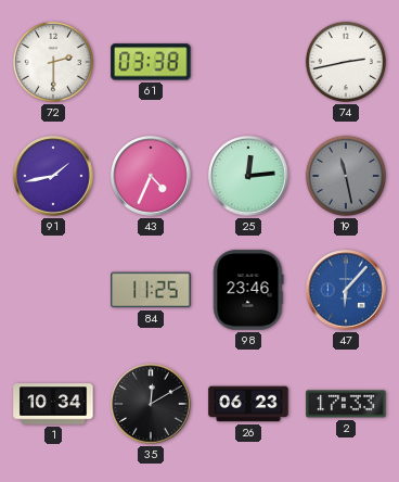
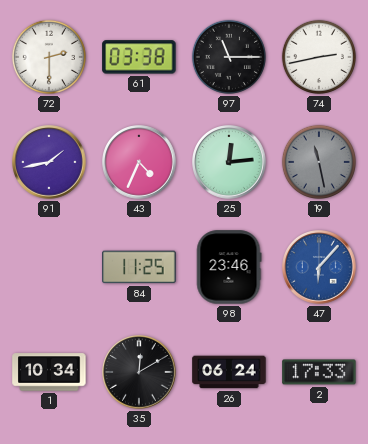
97: none -> 11:15
26: 06:23 -> 06:24
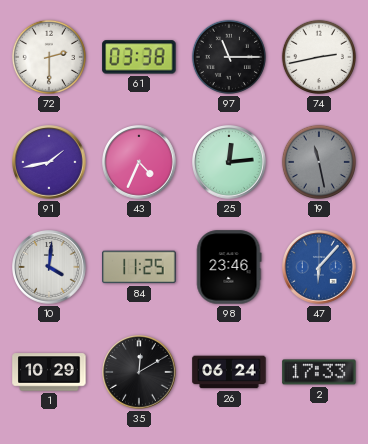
10: none -> 4:01
1: 10:34 -> 10:29
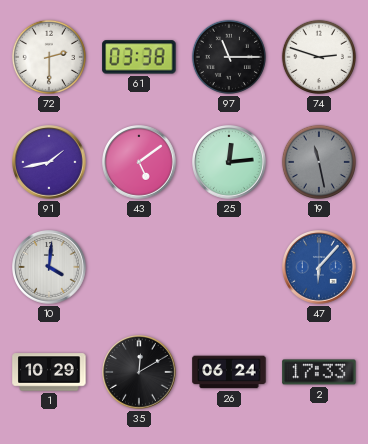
74: 2:43 -> 2:48
43: 4:34 -> 5:09
84: 11:25 -> none
98: 23:46 -> none
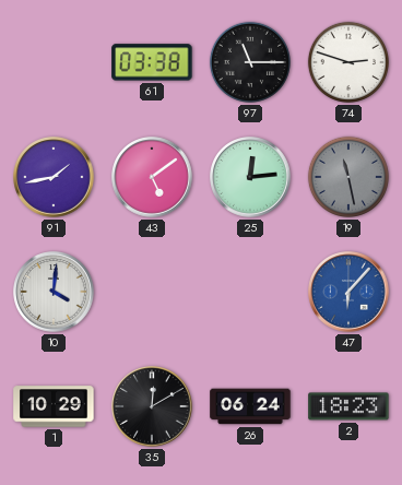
72: 2:30 -> none
2: 17:33 -> 18:23
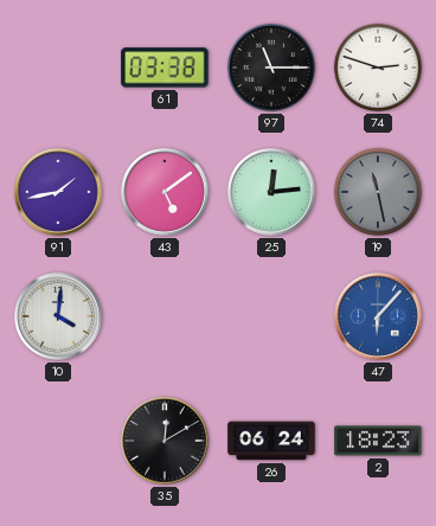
1: 10:29 -> none
